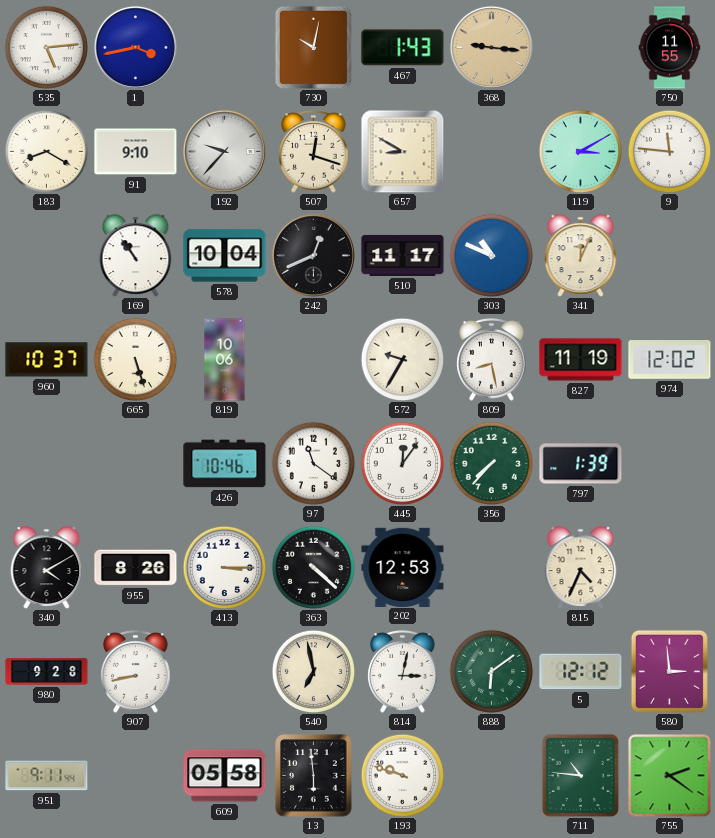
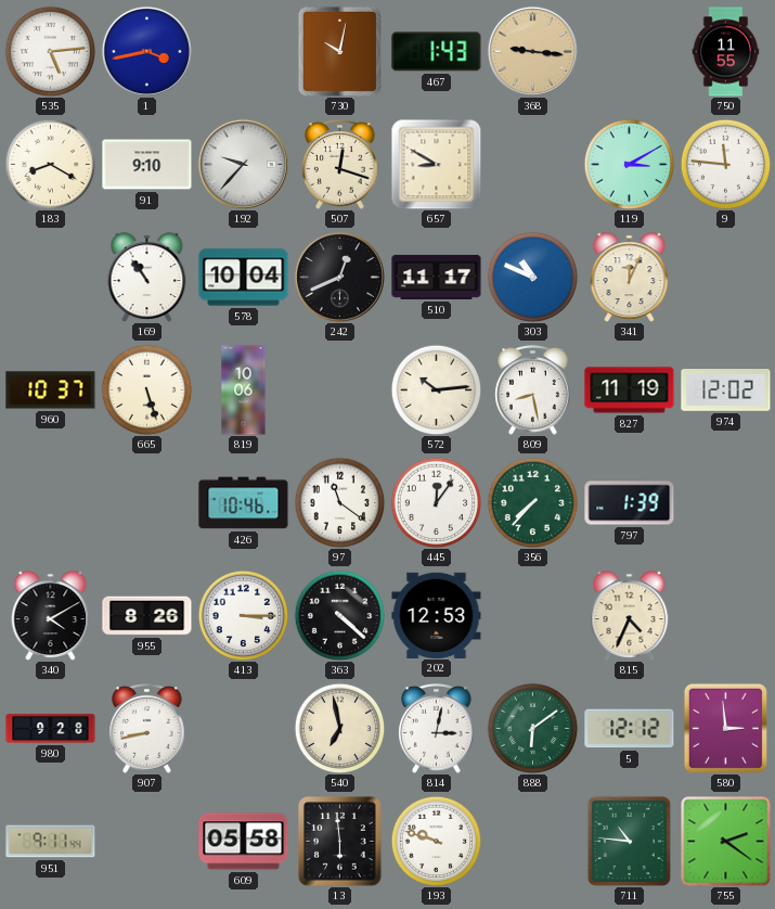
572: 9:35 -> 10:14
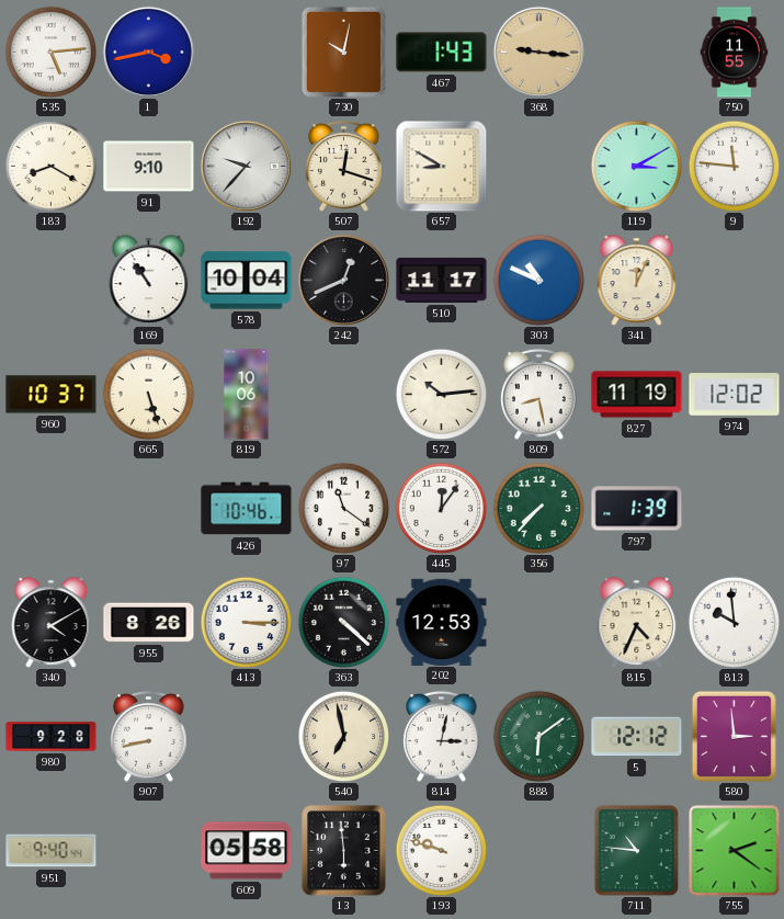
813: none -> 9:59
951: 9:11 -> 9:40
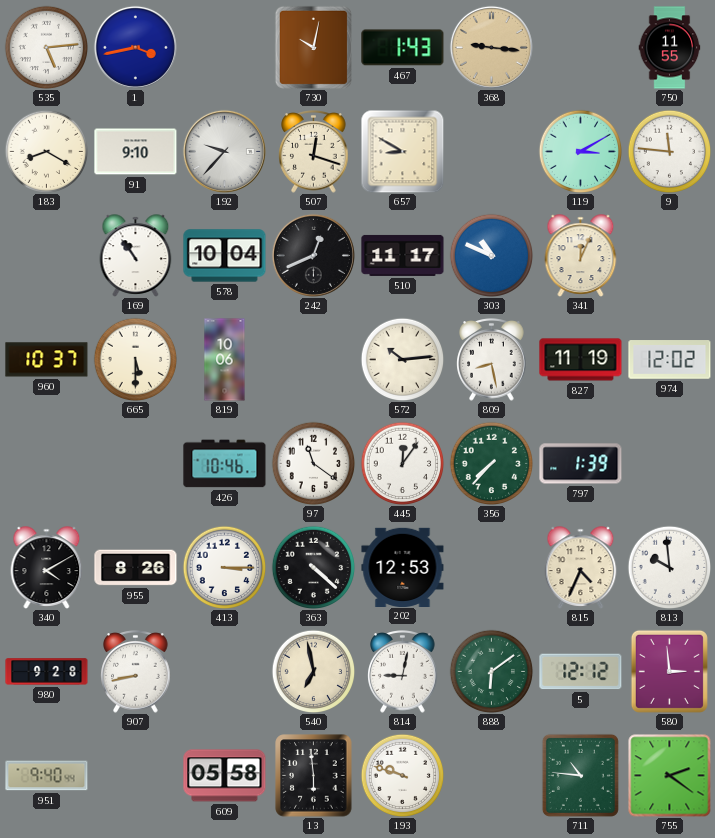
665: 5:27 -> 5:30
814: 3:02 -> 9:02
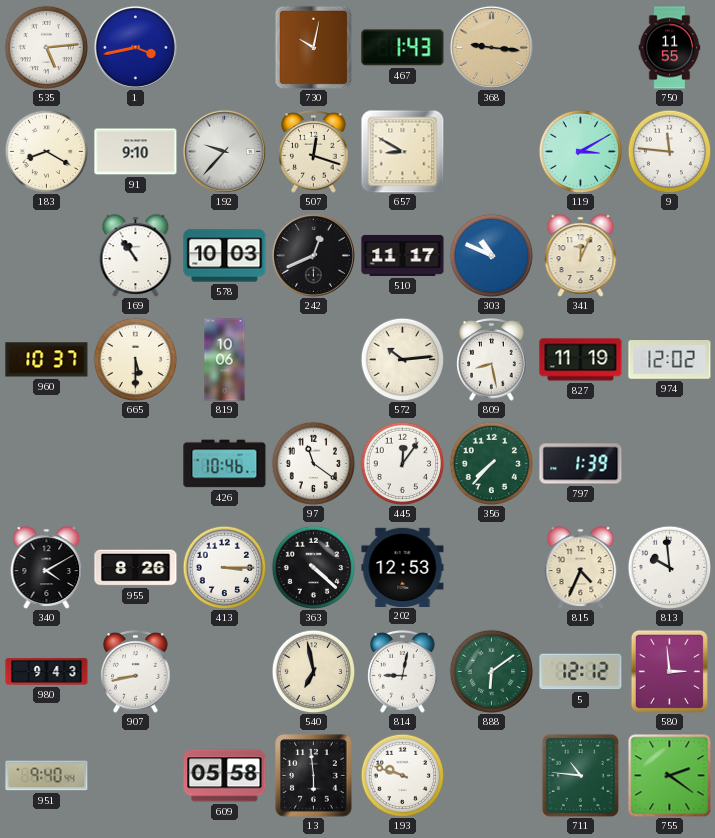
578: 10:04 -> 10:03
980: 9:28 -> 9:43
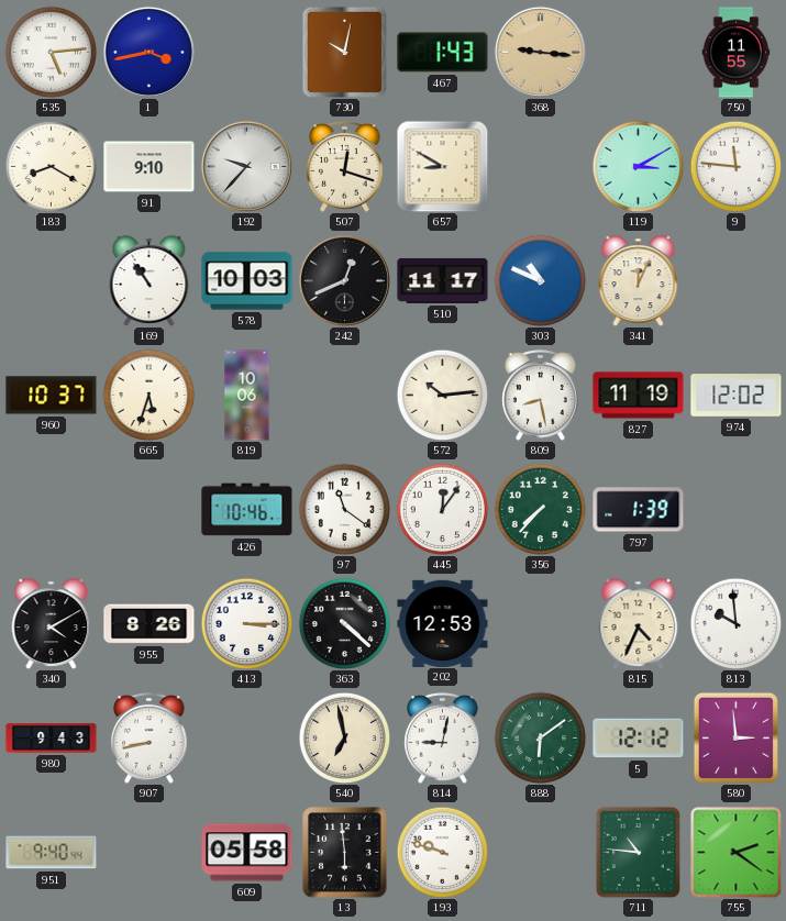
665: 5:30 -> 5:33
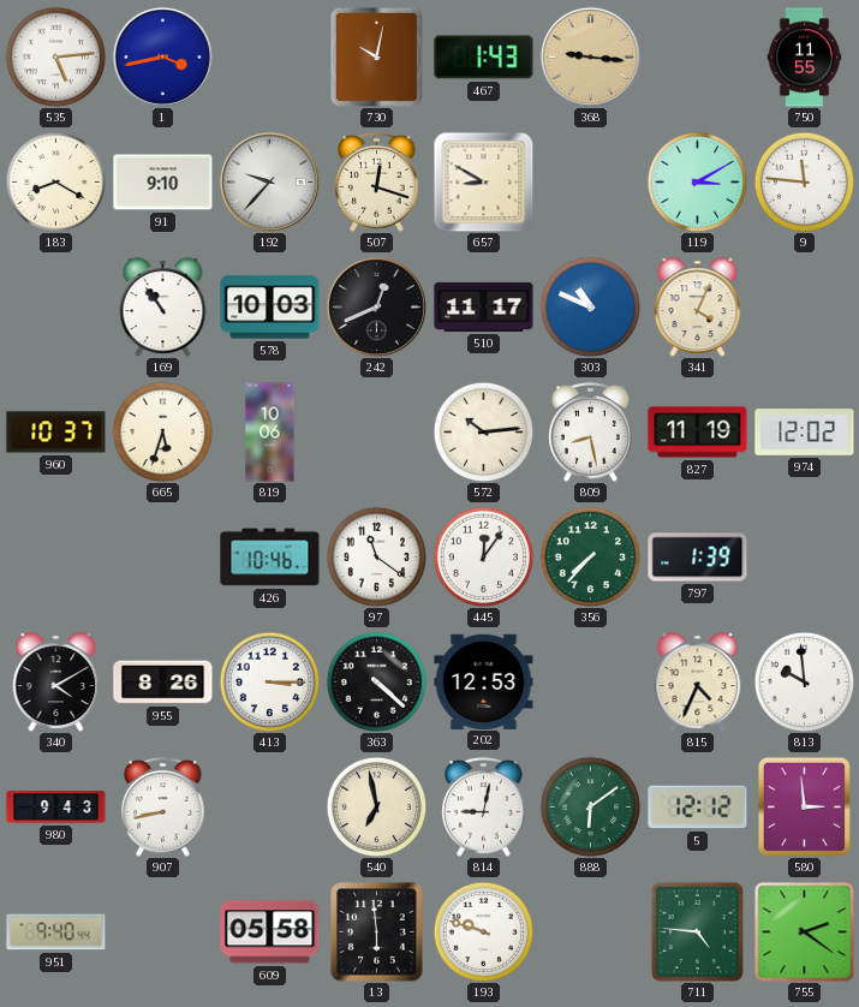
341: 12:04 -> 4:04
711: 10:46 -> 4:46
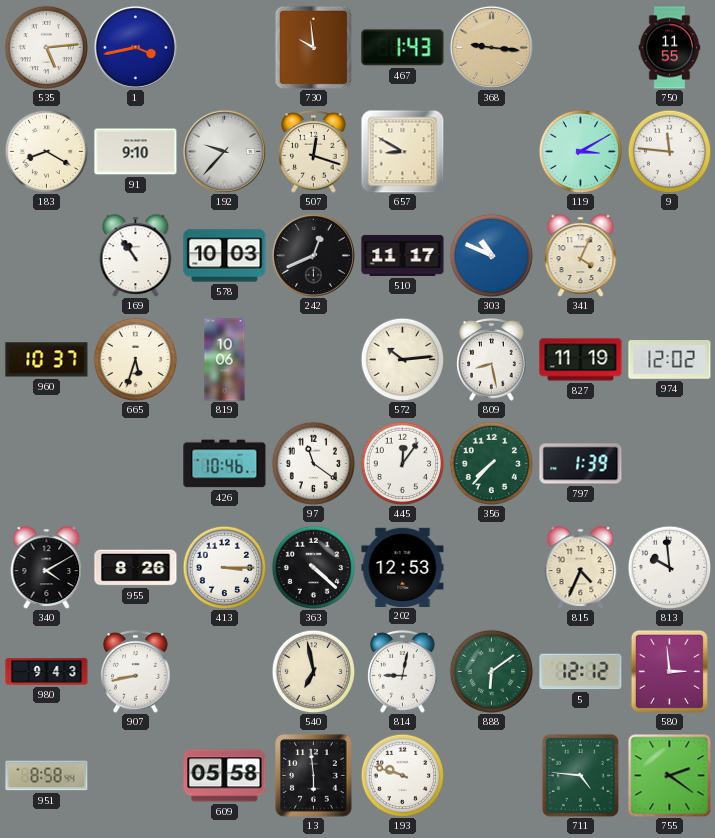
730: 10:02 -> 9:59
951: 9:40 -> 8:58
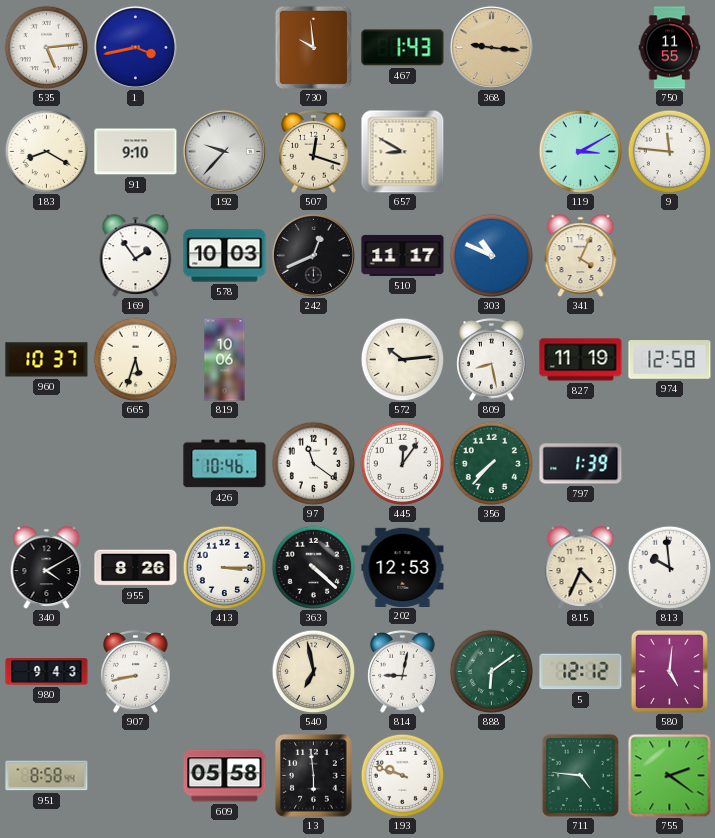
169: 10:54 -> 1:54
974: 12:02 -> 12:58
580: 2:59 -> 5:01
